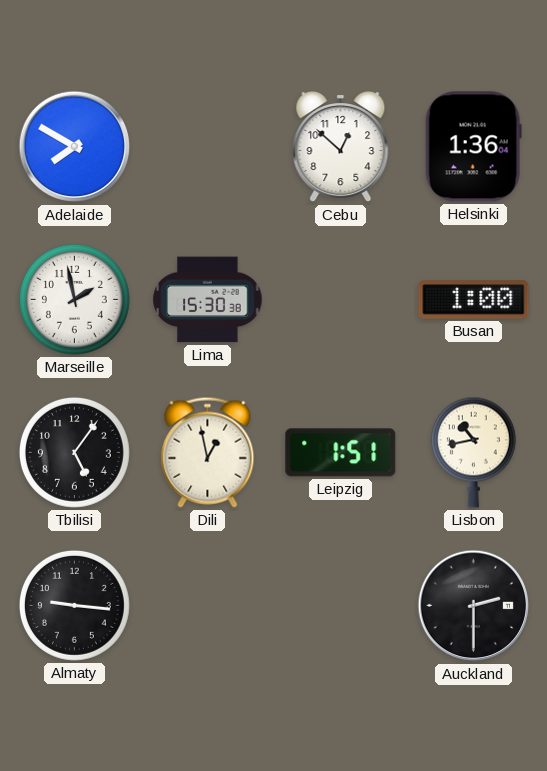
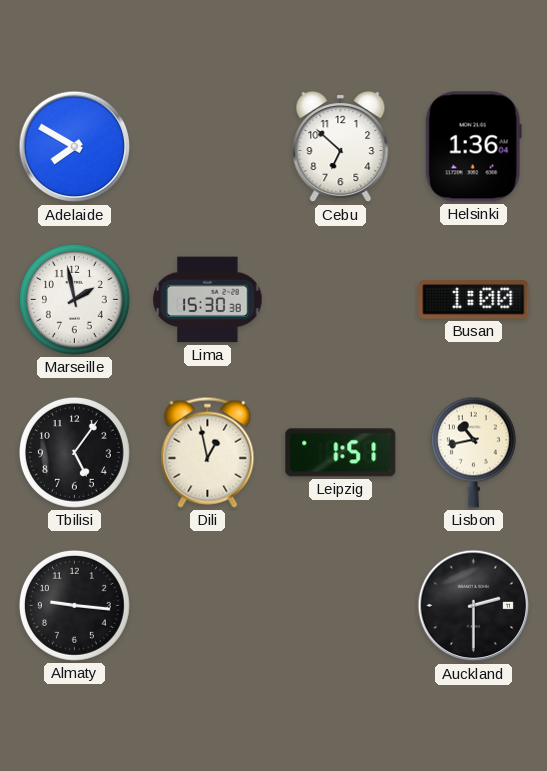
Cebu: 12:52 -> 6:52
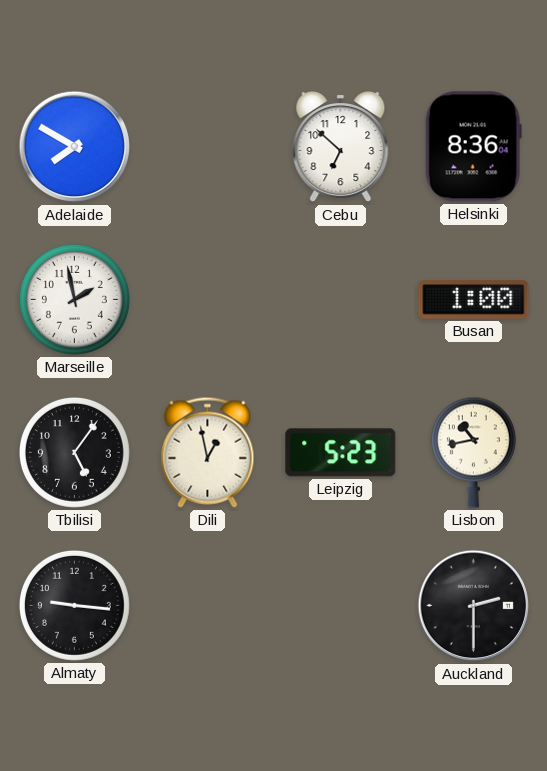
Helsinki: 1:36 -> 8:36
Lima: 15:30 -> none
Leipzig: 1:51 -> 5:23
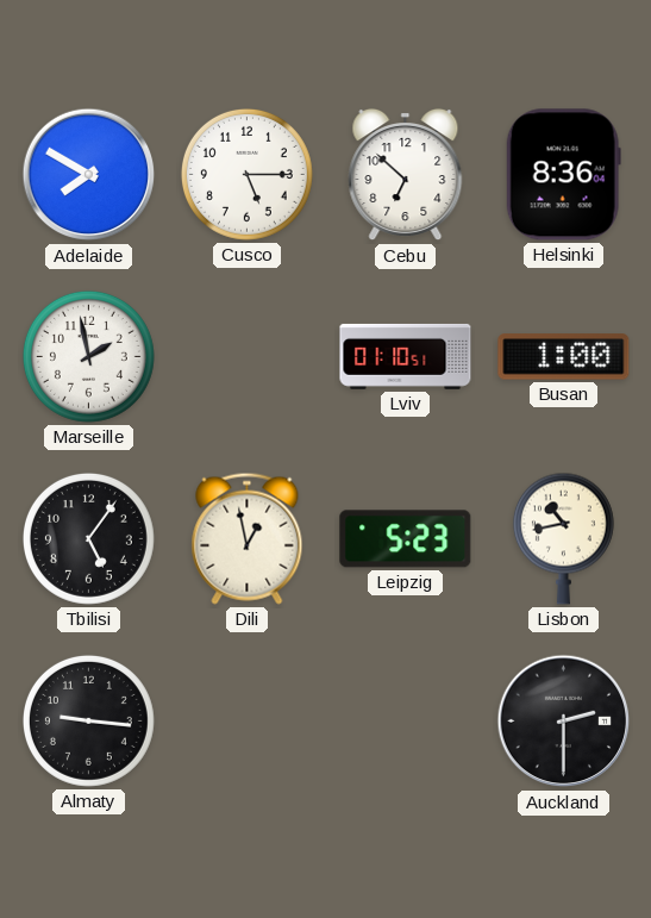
Cusco: none -> 5:15
Lviv: none -> 01:10
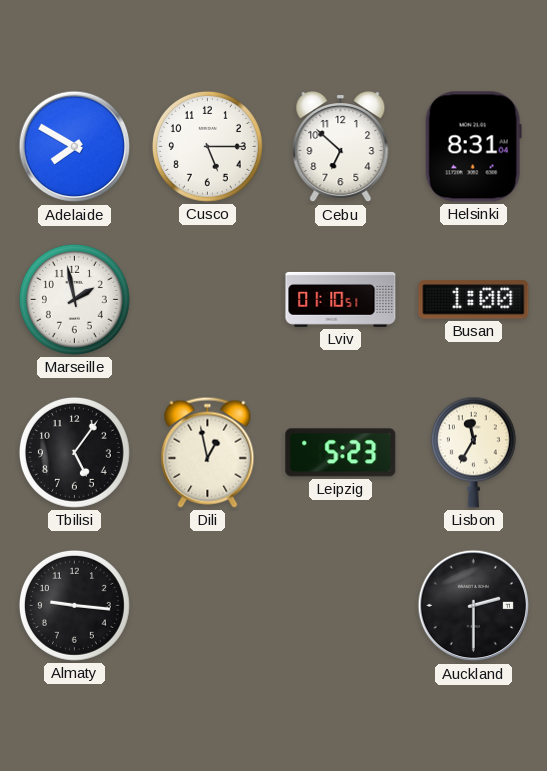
Helsinki: 8:36 -> 8:31
Lisbon: 10:43 -> 11:35
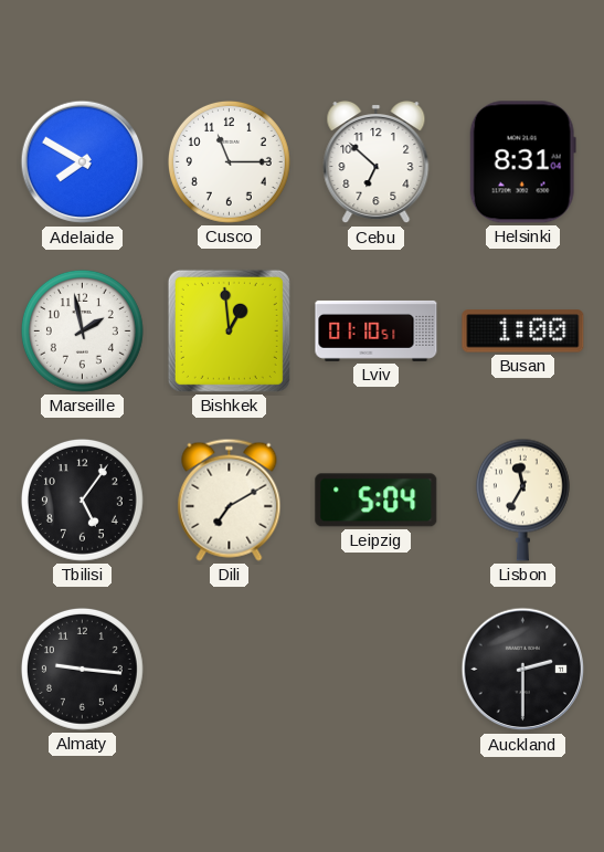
Cusco: 5:15 -> 11:15
Bishkek: none -> 12:59
Dili: 12:58 -> 7:10
Leipzig: 5:23 -> 5:04
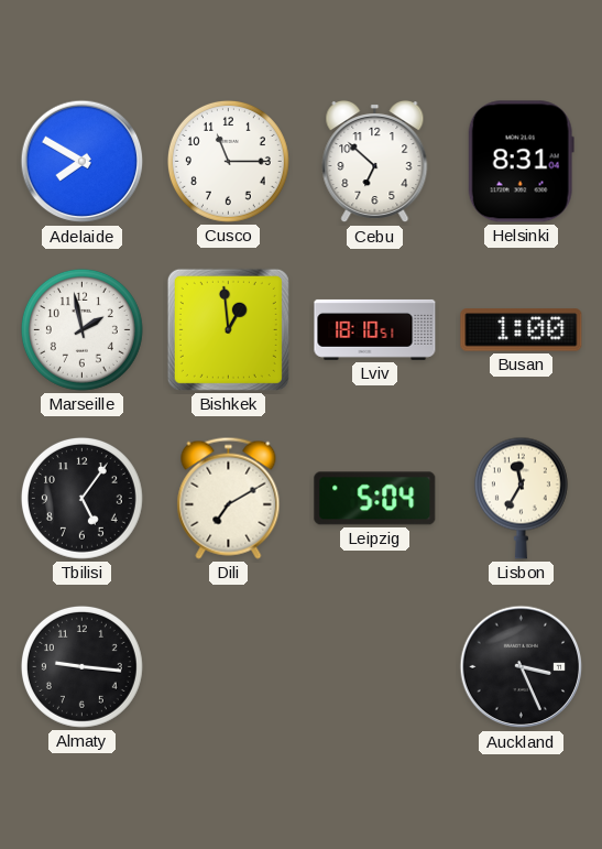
Lviv: 01:10 -> 18:10
Auckland: 2:30 -> 3:26
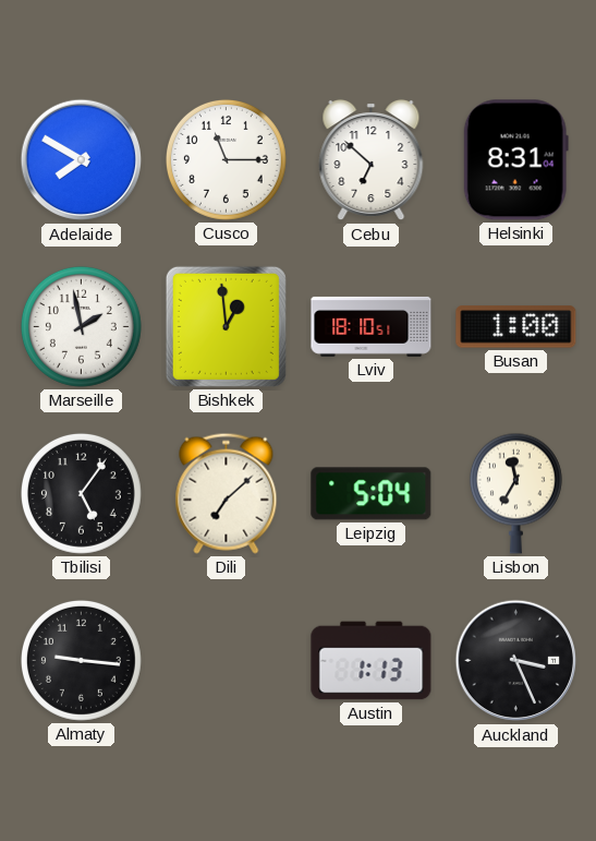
Dili: 7:10 -> 7:08
Austin: none -> 1:13
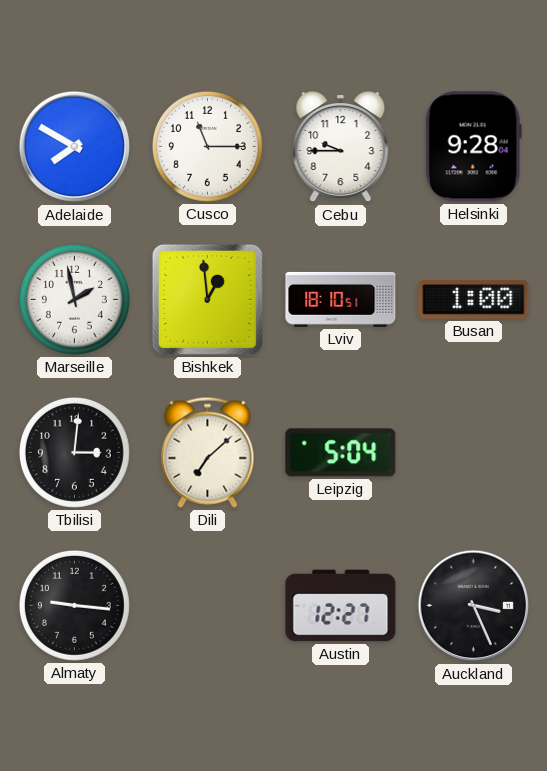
Cebu: 6:52 -> 9:45
Helsinki: 8:31 -> 9:28
Tbilisi: 5:06 -> 3:01
Lisbon: 11:35 -> none
Austin: 1:13 -> 12:27
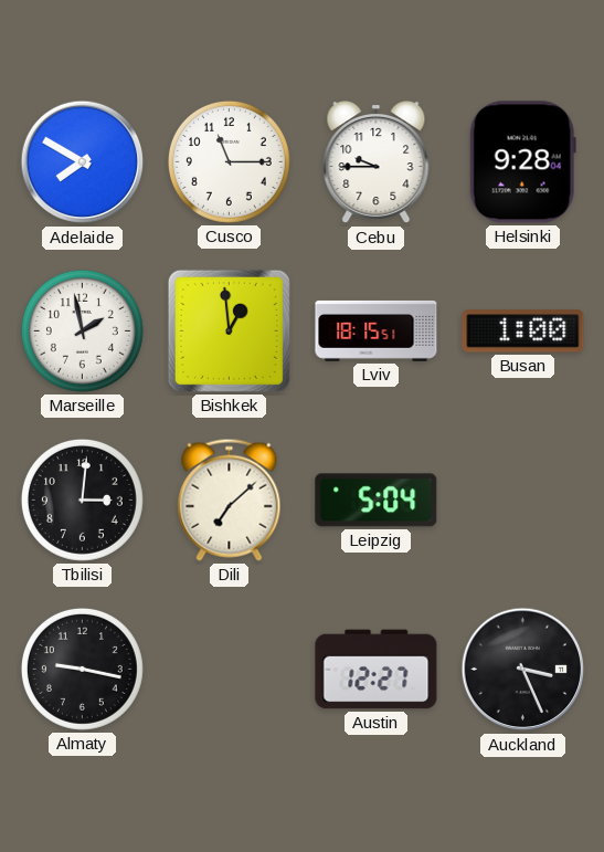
Lviv: 18:10 -> 18:15
Almaty: 9:16 -> 9:17
